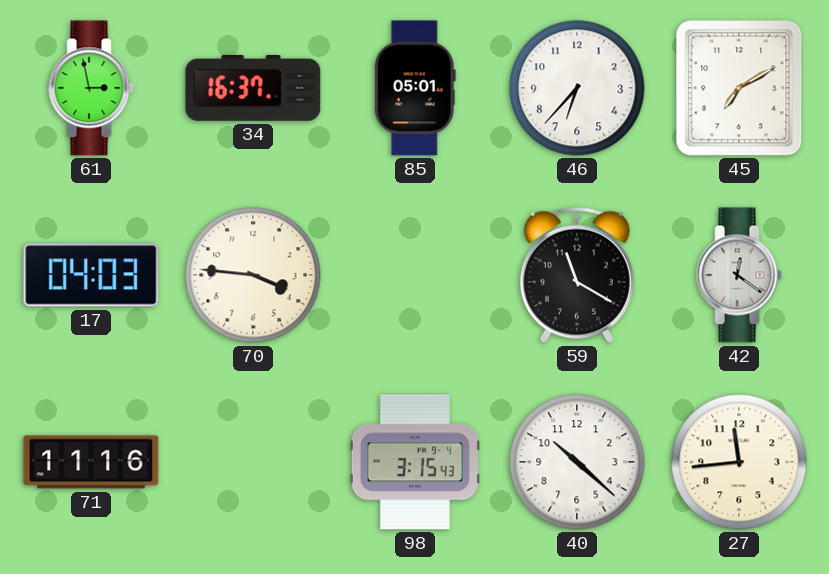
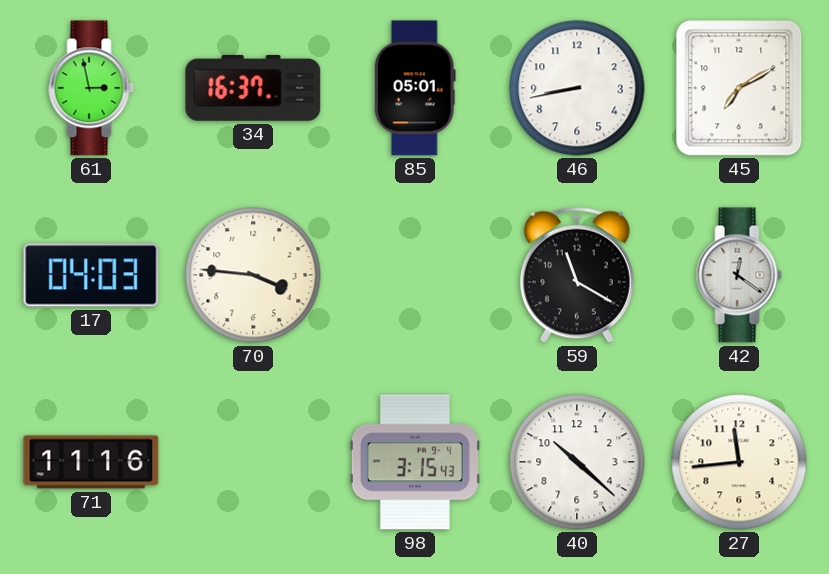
46: 6:37 -> 8:43
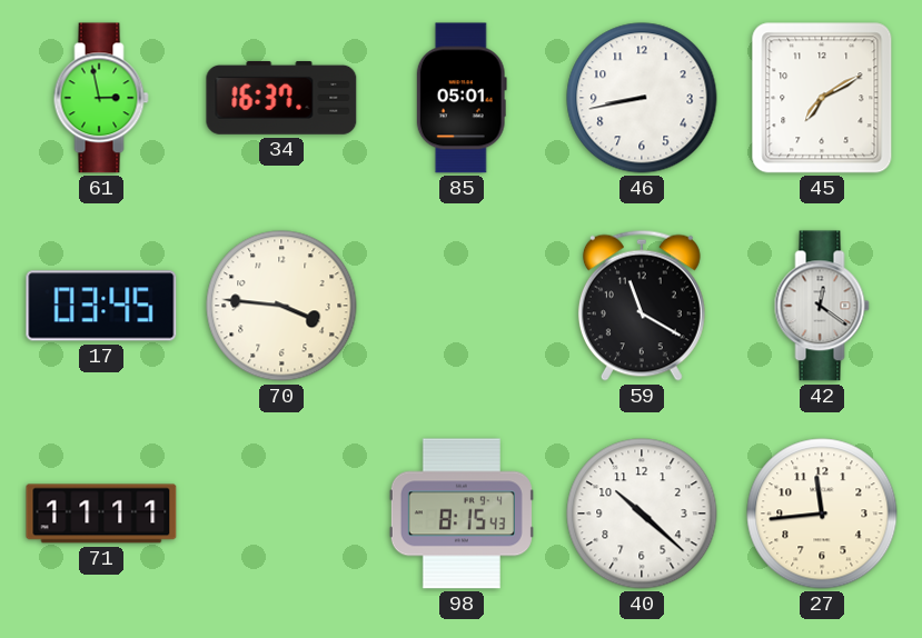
17: 04:03 -> 03:45
71: 11:16 -> 11:11
98: 3:15 -> 8:15
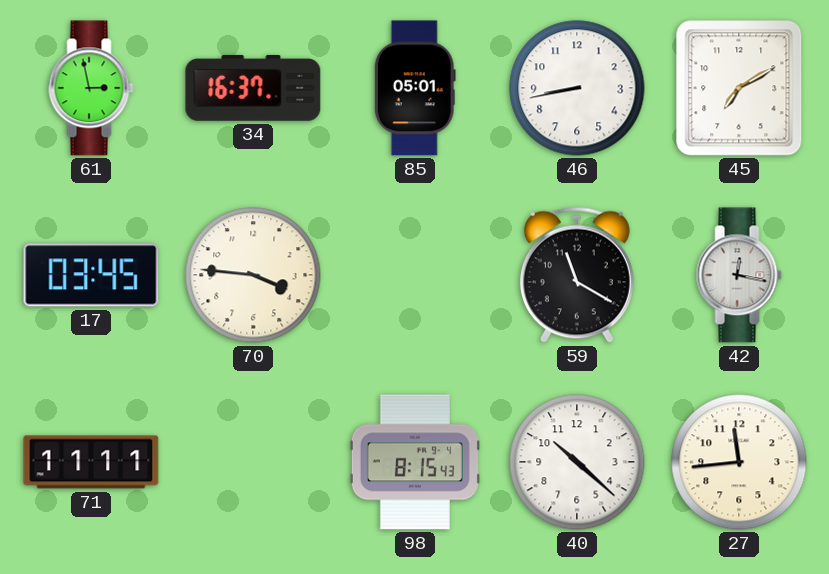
42: 12:21 -> 12:17
